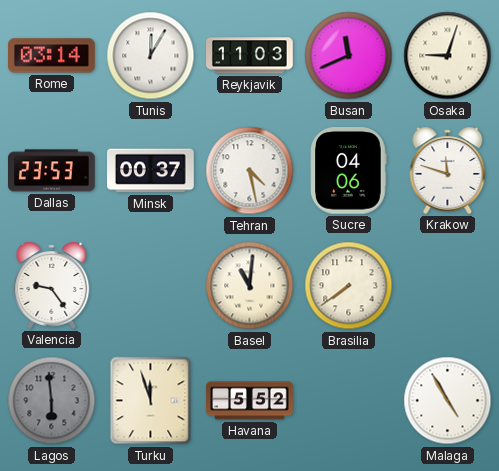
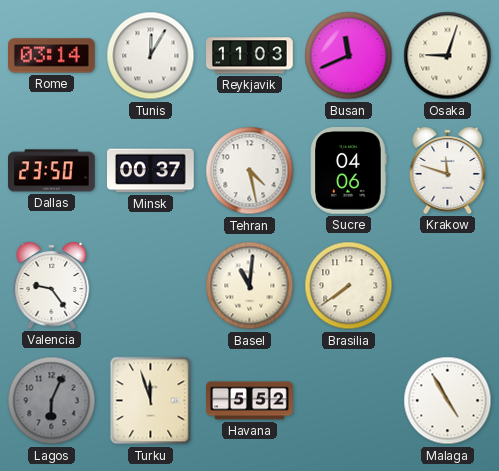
Dallas: 23:53 -> 23:50
Lagos: 5:59 -> 6:04
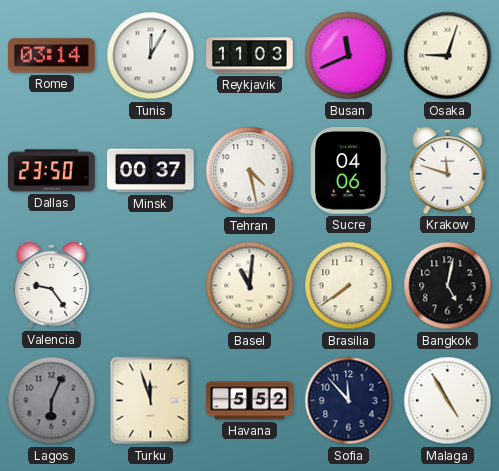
Bangkok: none -> 5:02
Sofia: none -> 11:53
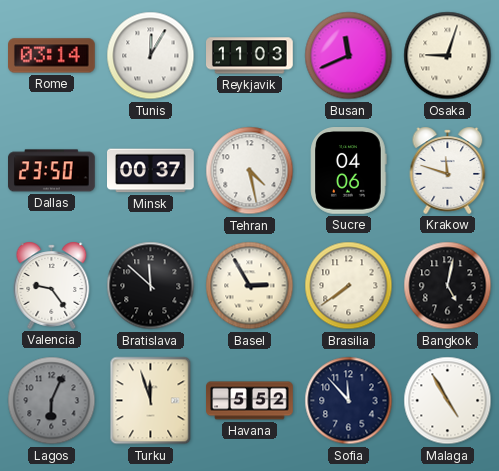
Bratislava: none -> 11:52
Basel: 11:01 -> 2:55
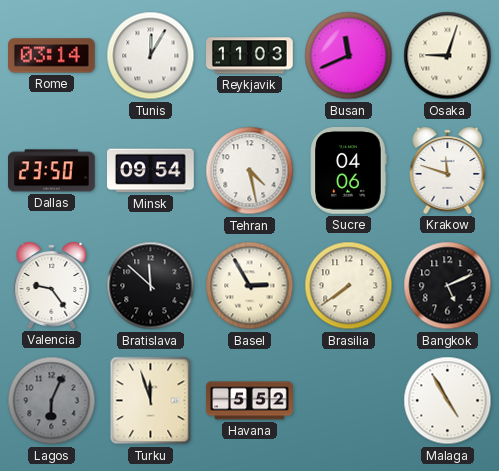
Minsk: 00:37 -> 09:54
Bangkok: 5:02 -> 5:11
Sofia: 11:53 -> none
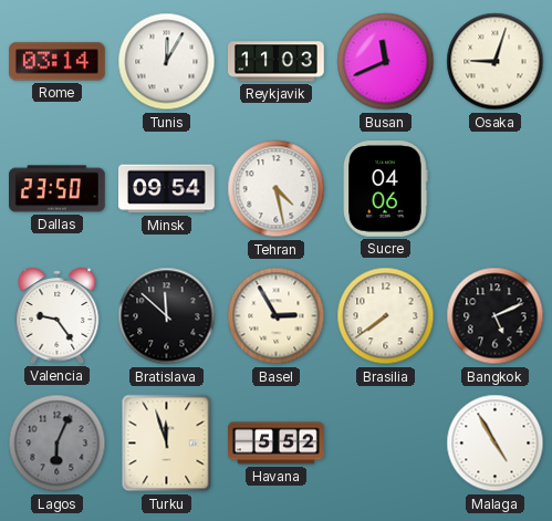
Krakow: 11:48 -> none
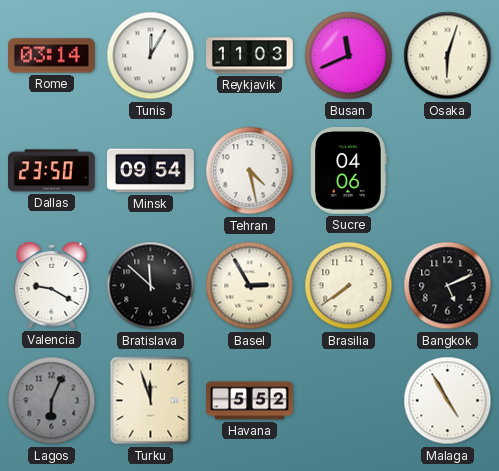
Osaka: 9:03 -> 6:03
Valencia: 9:24 -> 9:20
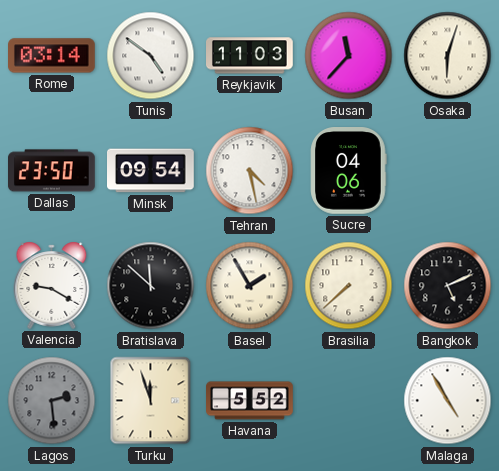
Tunis: 12:05 -> 4:51
Busan: 11:41 -> 11:37
Basel: 2:55 -> 1:55
Brasilia: 7:39 -> 7:38
Lagos: 6:04 -> 2:29
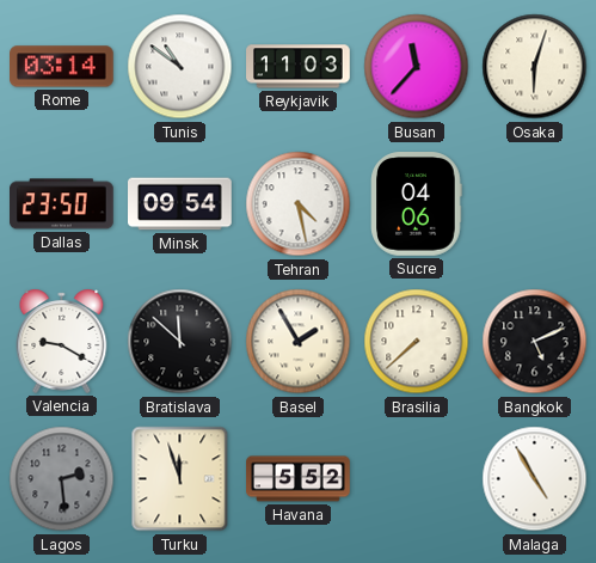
Tunis: 4:51 -> 10:51
